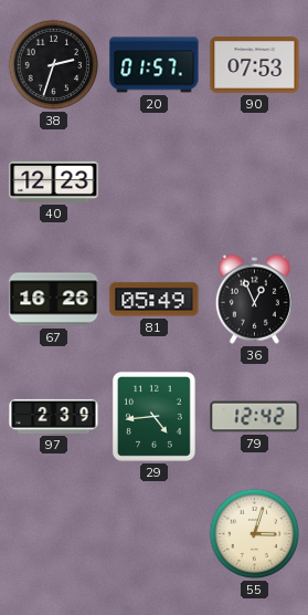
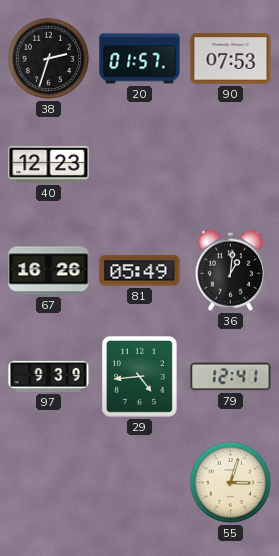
36: 12:56 -> 1:01
97: 2:39 -> 9:39
79: 12:42 -> 12:41
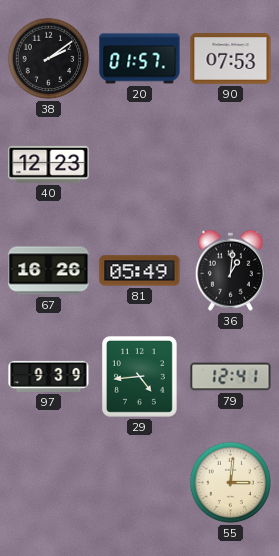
38: 2:33 -> 2:09
55: 3:03 -> 3:01
